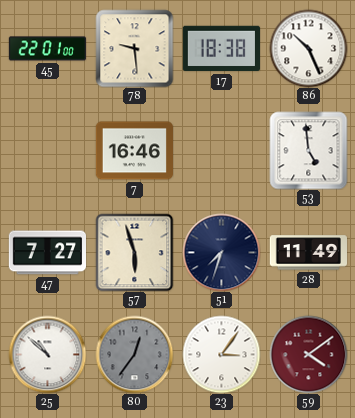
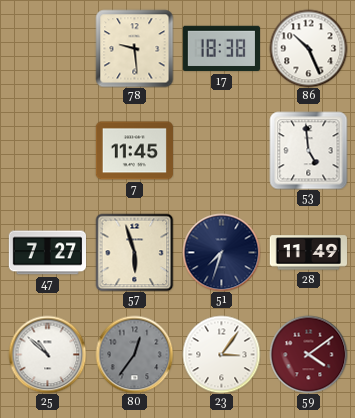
45: 22:01 -> none
7: 16:46 -> 11:45
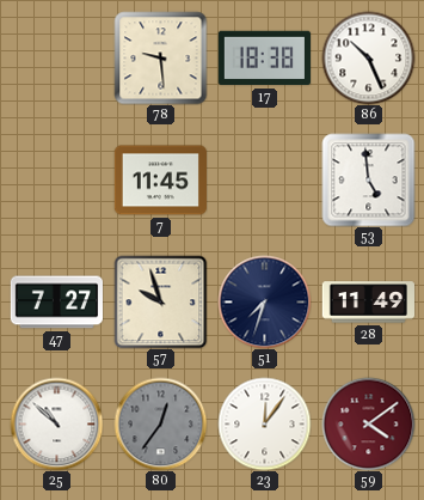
57: 5:57 -> 9:57
23: 3:06 -> 12:06
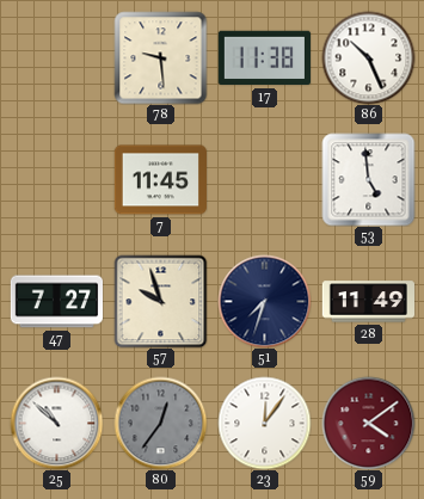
17: 18:38 -> 11:38
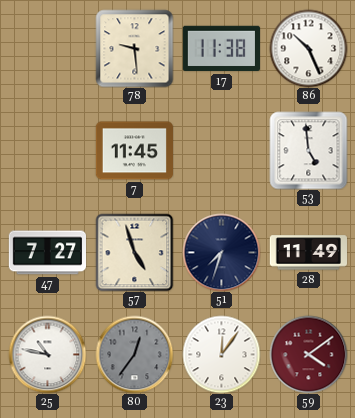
57: 9:57 -> 4:57
25: 10:52 -> 10:47
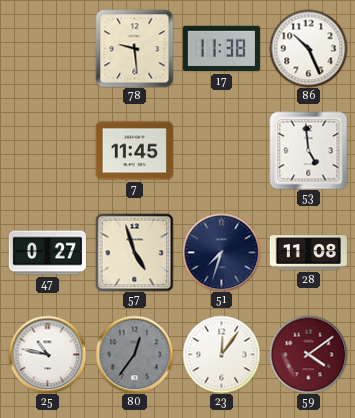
47: 7:27 -> 0:27
28: 11:49 -> 11:08
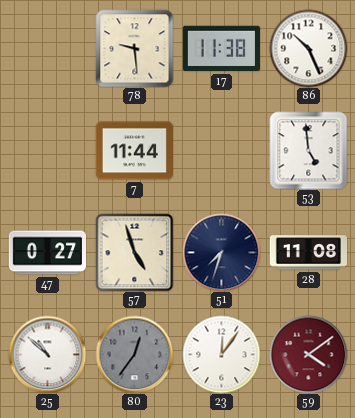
7: 11:45 -> 11:44
25: 10:47 -> 10:52
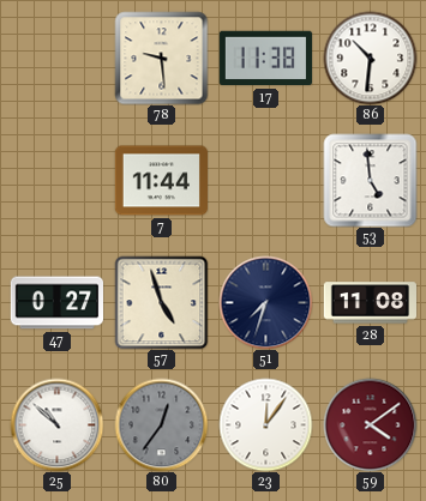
86: 10:26 -> 10:31
